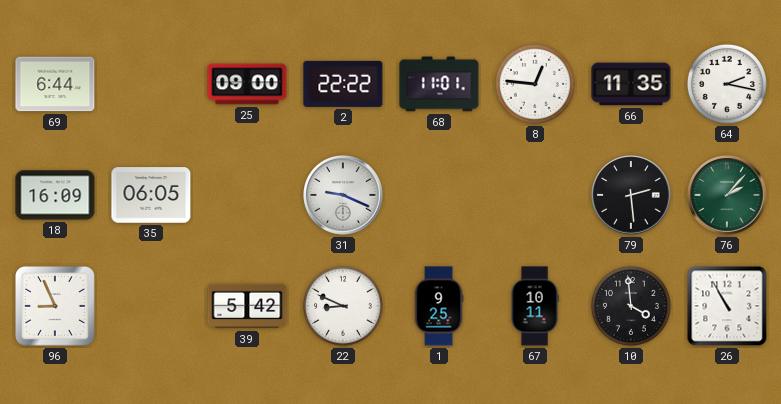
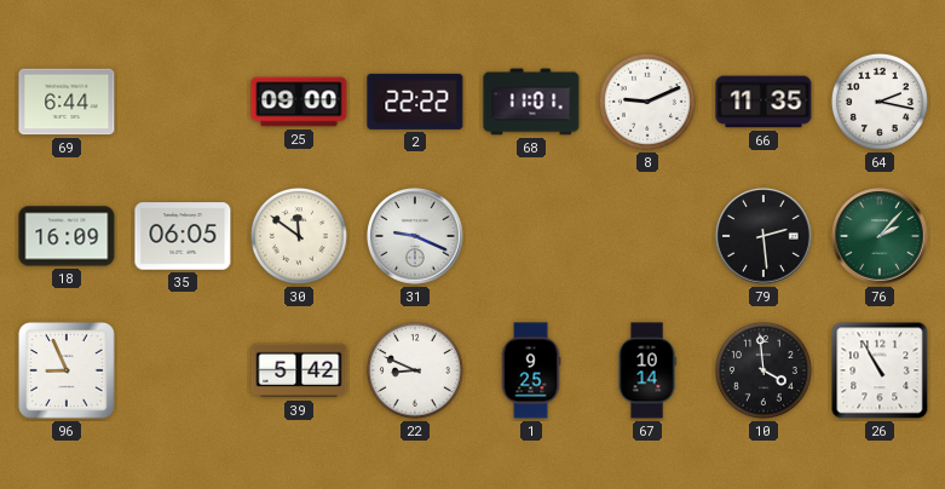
8: 12:46 -> 9:11
30: none -> 11:51
67: 10:11 -> 10:14
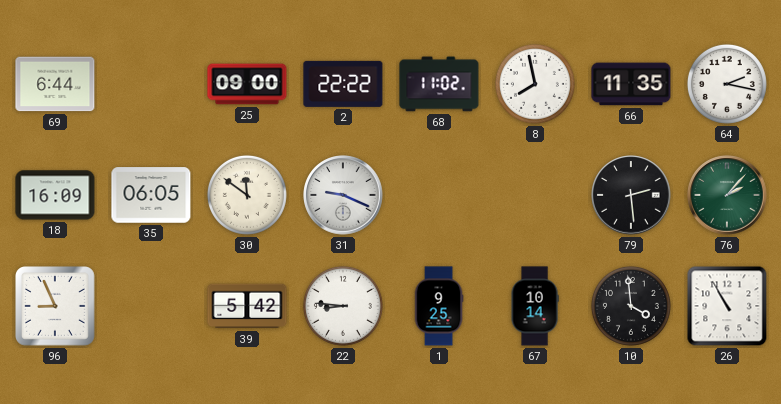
68: 11:01 -> 11:02
8: 9:11 -> 7:58
22: 8:49 -> 8:46
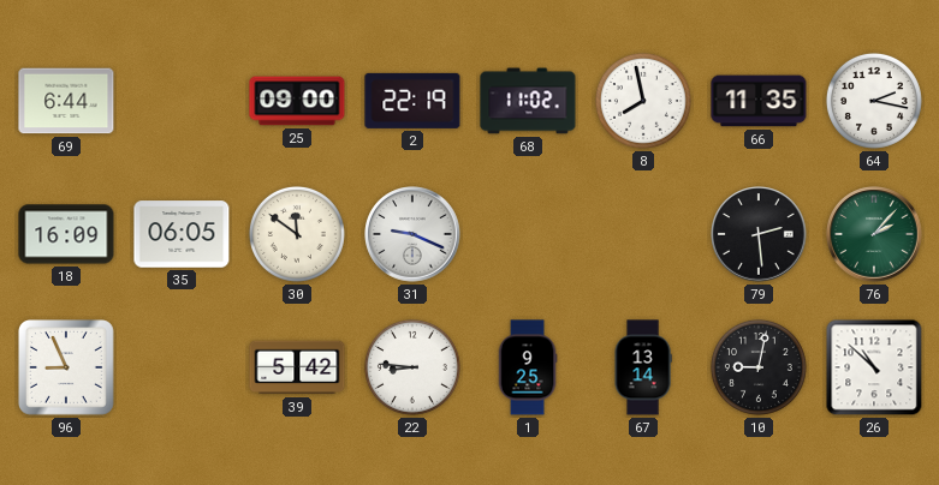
2: 22:22 -> 22:19
67: 10:14 -> 13:14
10: 3:59 -> 9:02
26: 10:55 -> 10:52
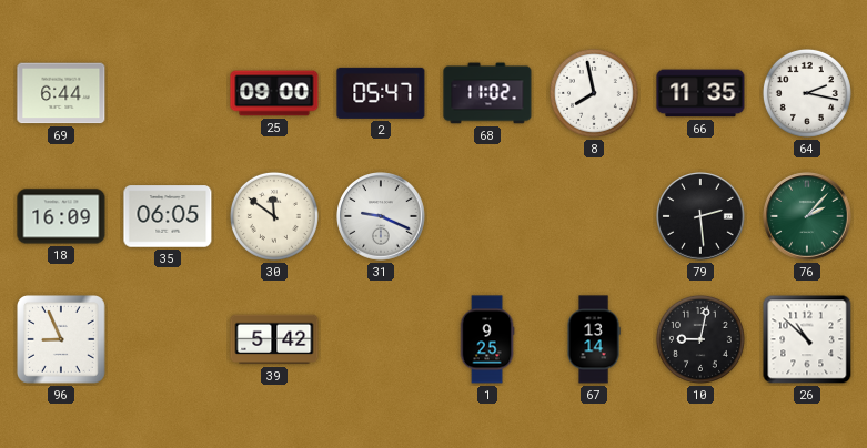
2: 22:19 -> 05:47
22: 8:46 -> none
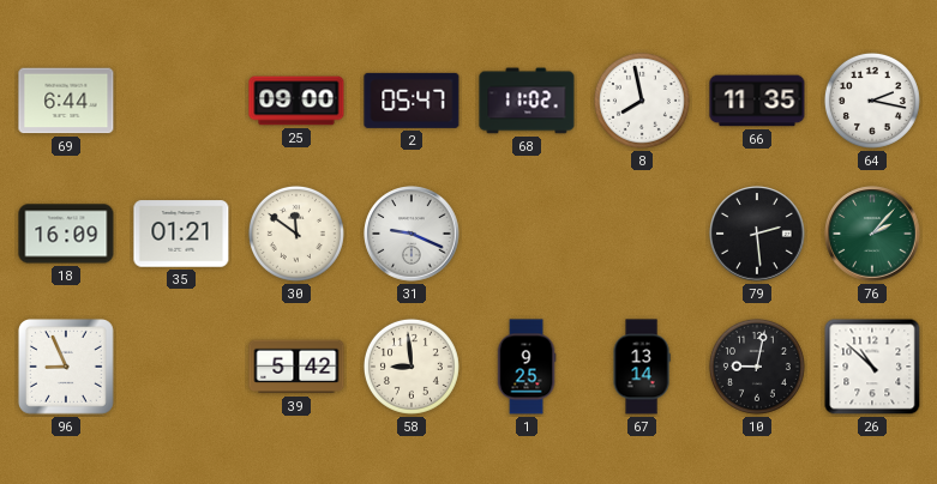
35: 06:05 -> 01:21
58: none -> 8:59
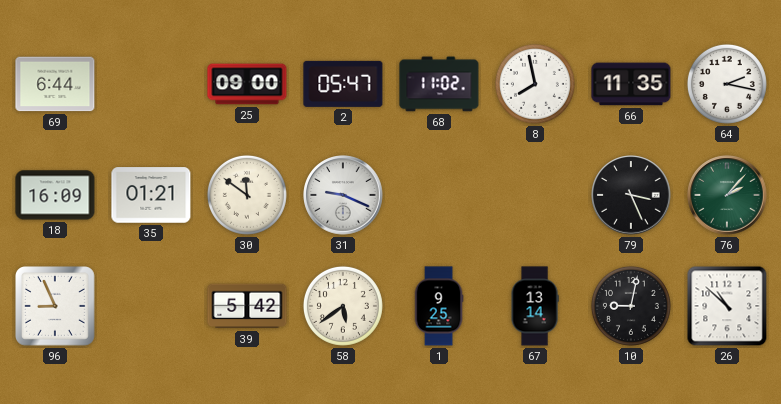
79: 2:29 -> 3:26
58: 8:59 -> 5:39
